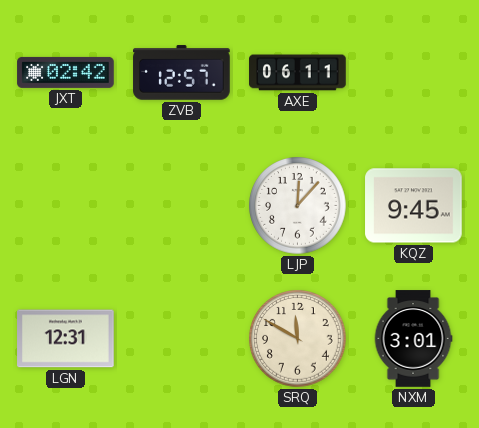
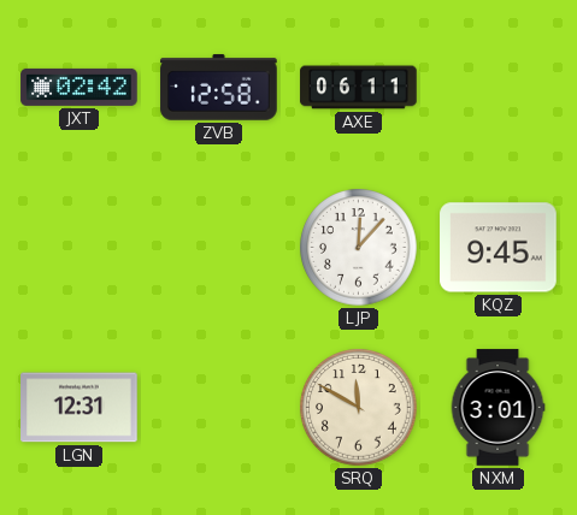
ZVB: 12:57 -> 12:58
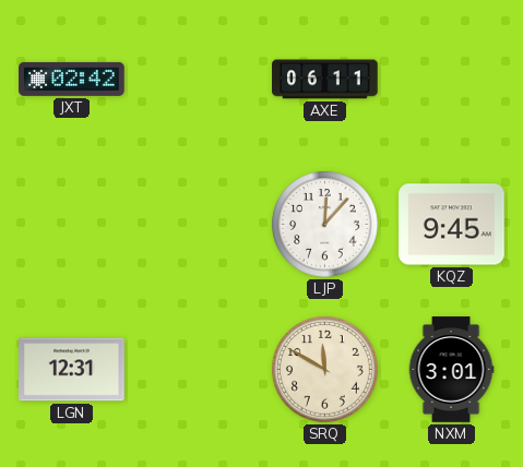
ZVB: 12:58 -> none
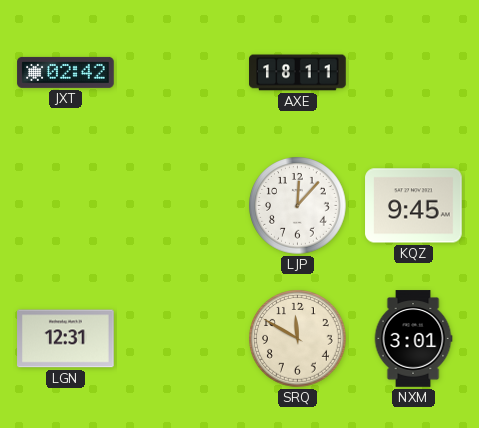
AXE: 06:11 -> 18:11
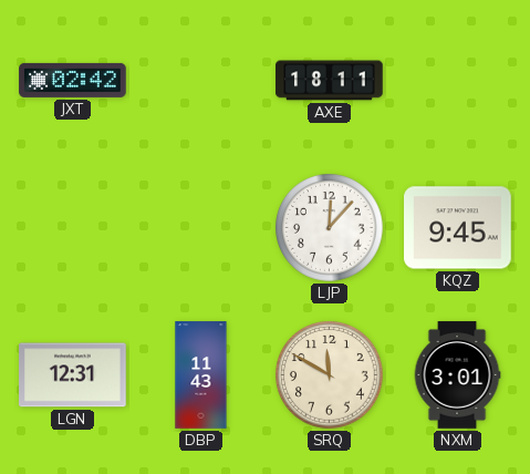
DBP: none -> 11:43
